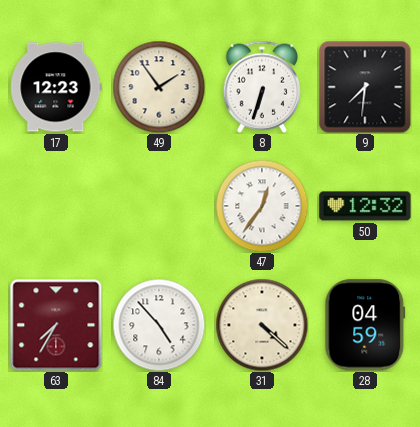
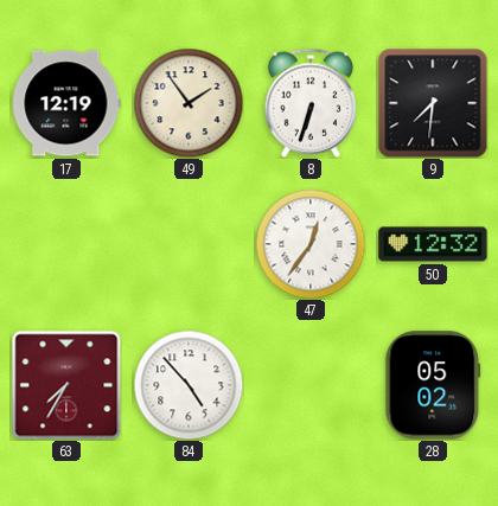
17: 12:23 -> 12:19
31: 4:22 -> none
28: 04:59 -> 05:02
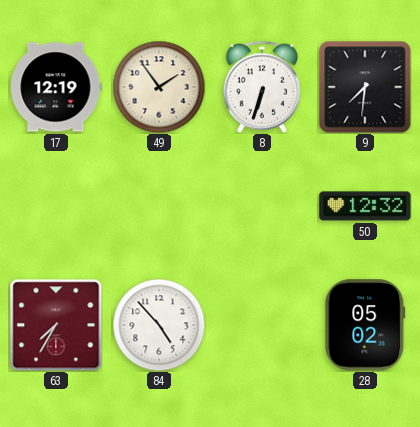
47: 12:36 -> none
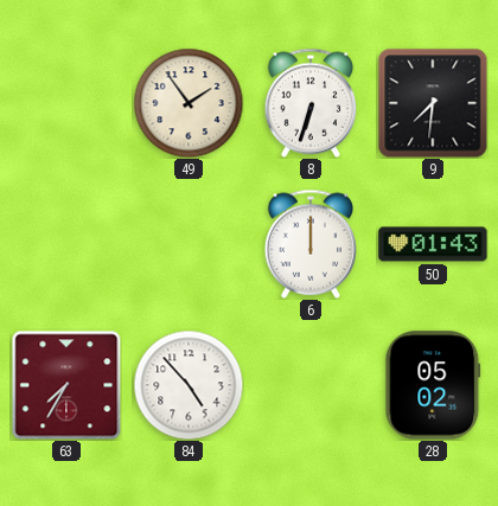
17: 12:19 -> none
6: none -> 12:00
50: 12:32 -> 01:43
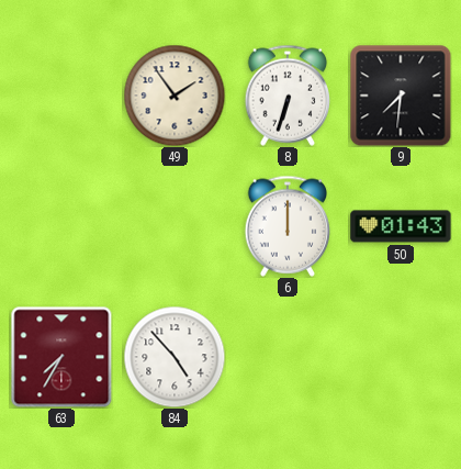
28: 05:02 -> none
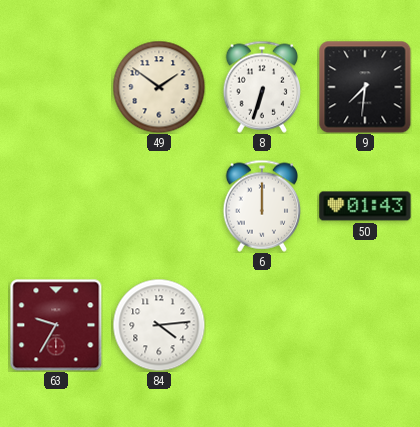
49: 1:54 -> 1:51
63: 7:35 -> 9:35
84: 4:53 -> 4:14
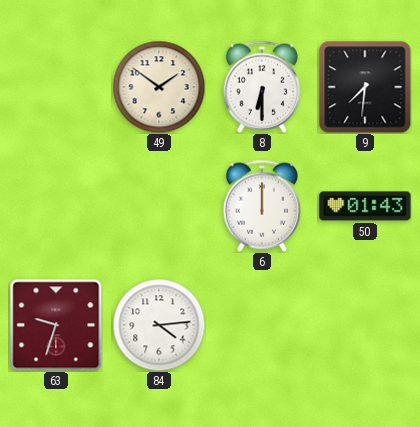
8: 6:33 -> 6:30
63: 9:35 -> 9:33
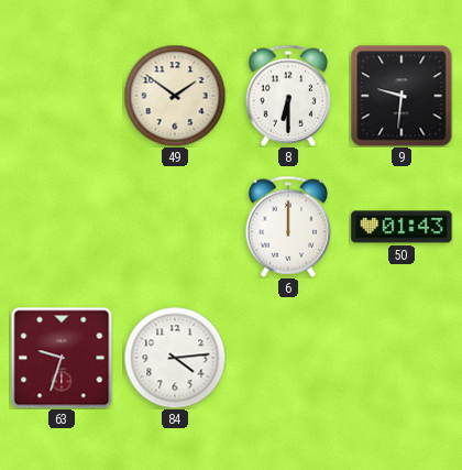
9: 7:31 -> 9:31
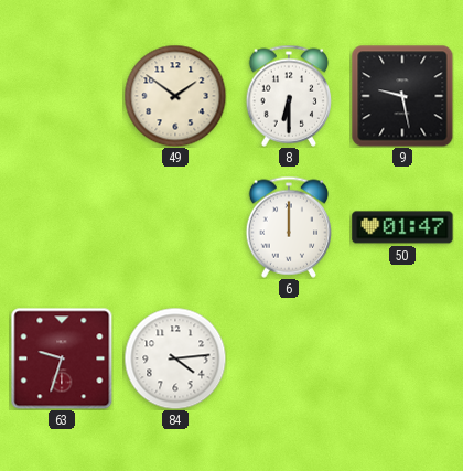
9: 9:31 -> 9:28
50: 01:43 -> 01:47
